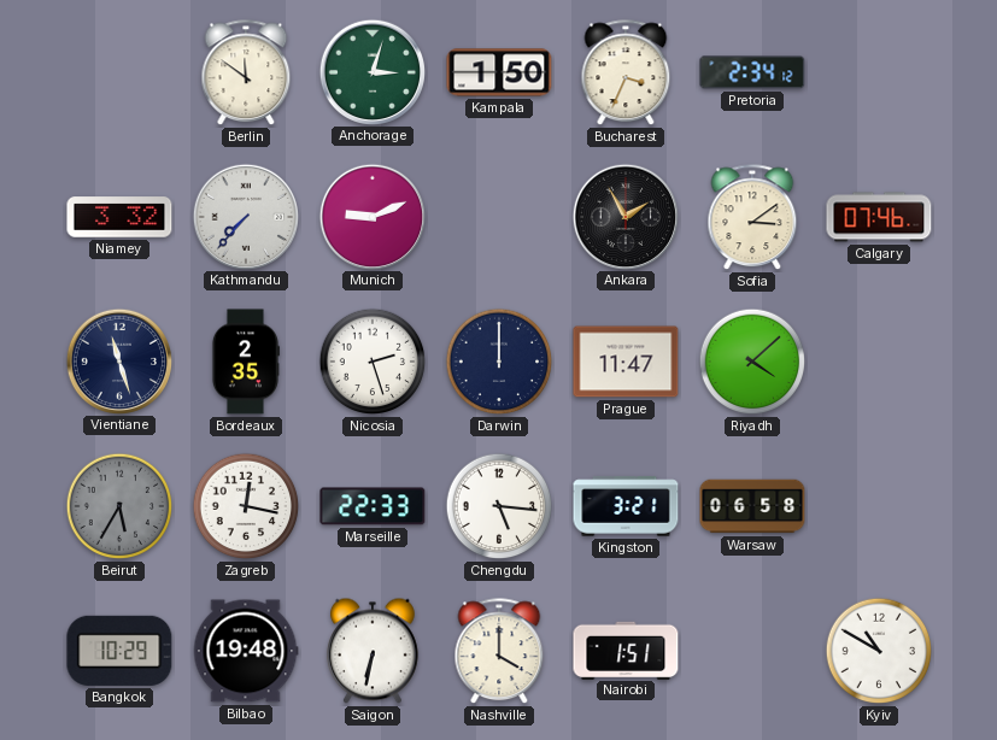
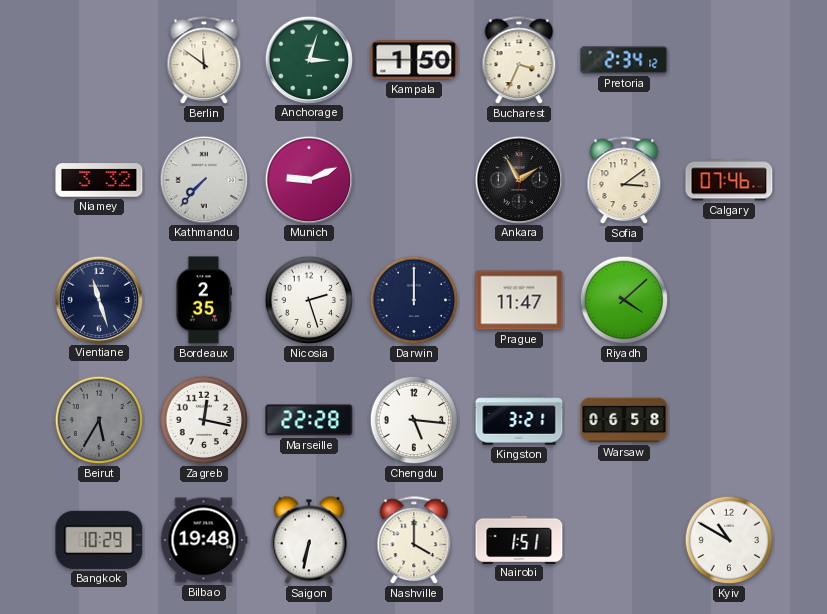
Marseille: 22:33 -> 22:28
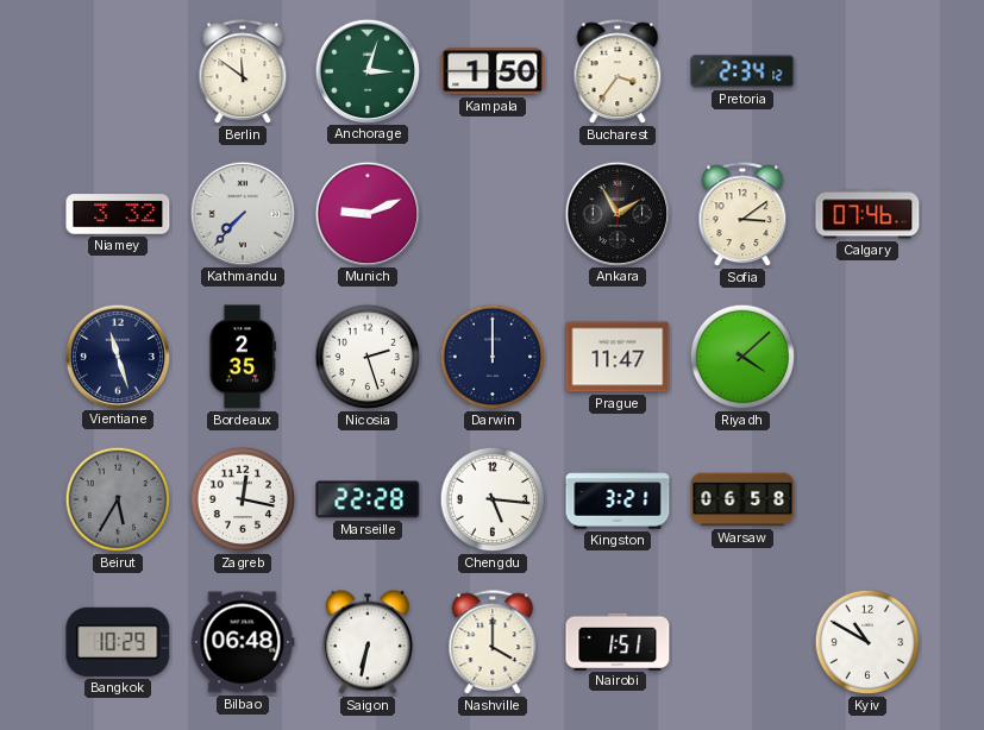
Bucharest: 3:34 -> 3:36
Bilbao: 19:48 -> 06:48
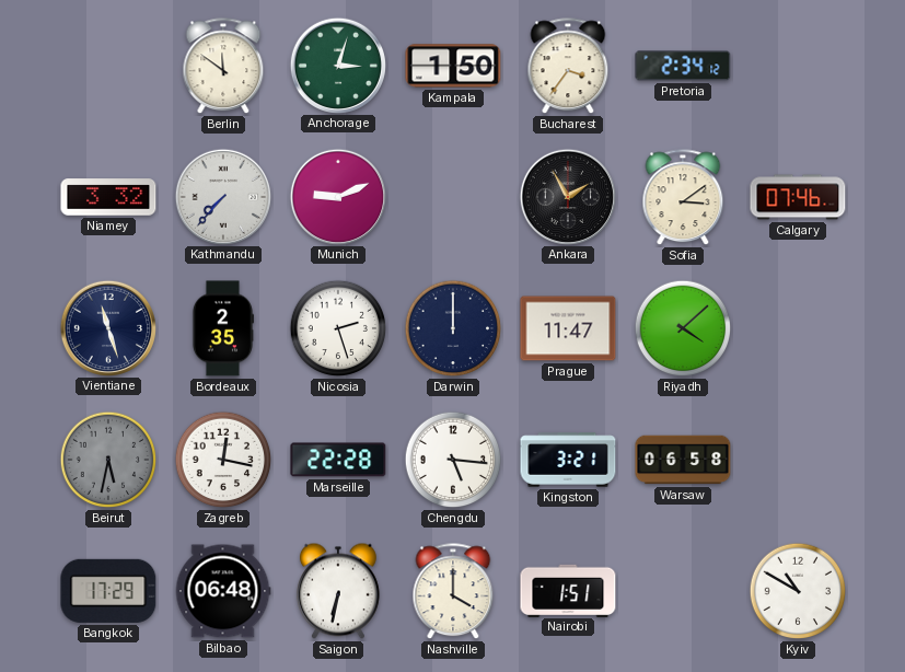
Beirut: 5:35 -> 5:32
Bangkok: 10:29 -> 17:29
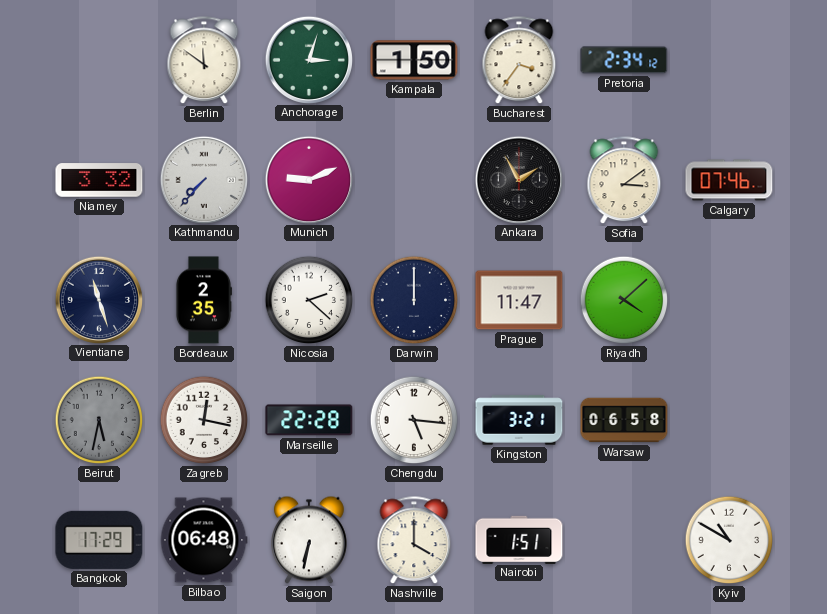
Nicosia: 2:27 -> 2:22
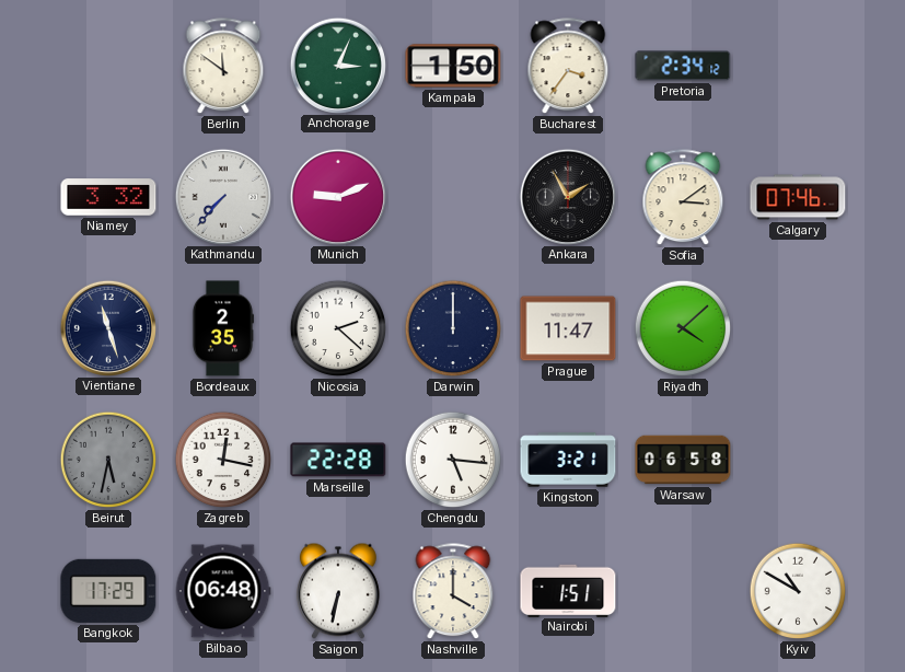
Anchorage: 3:03 -> 3:04
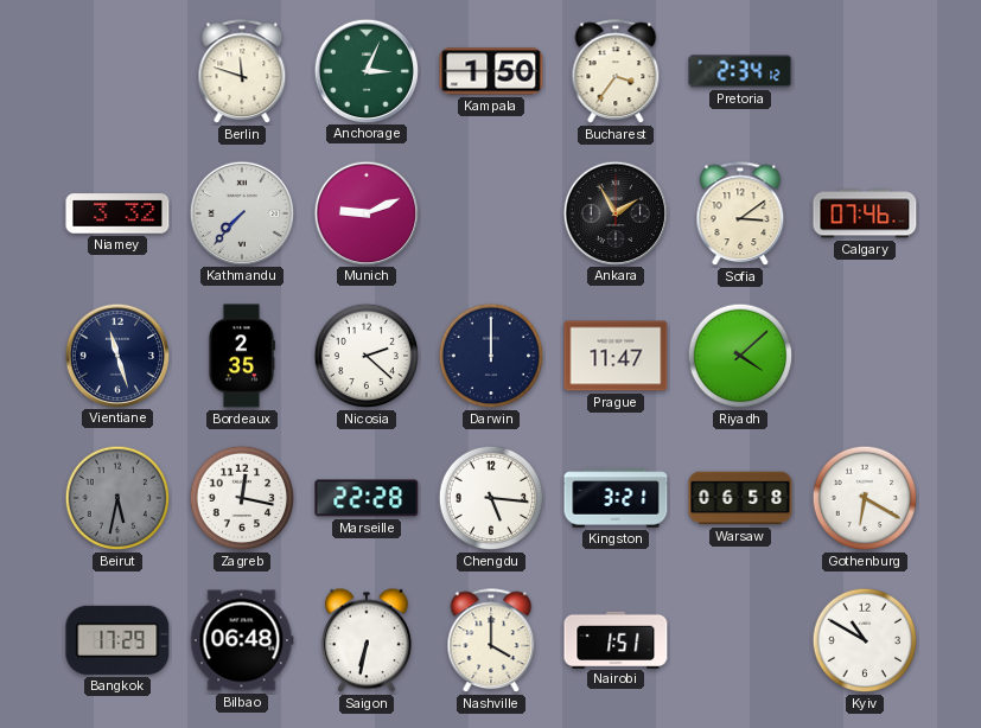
Berlin: 11:51 -> 11:48
Gothenburg: none -> 6:20
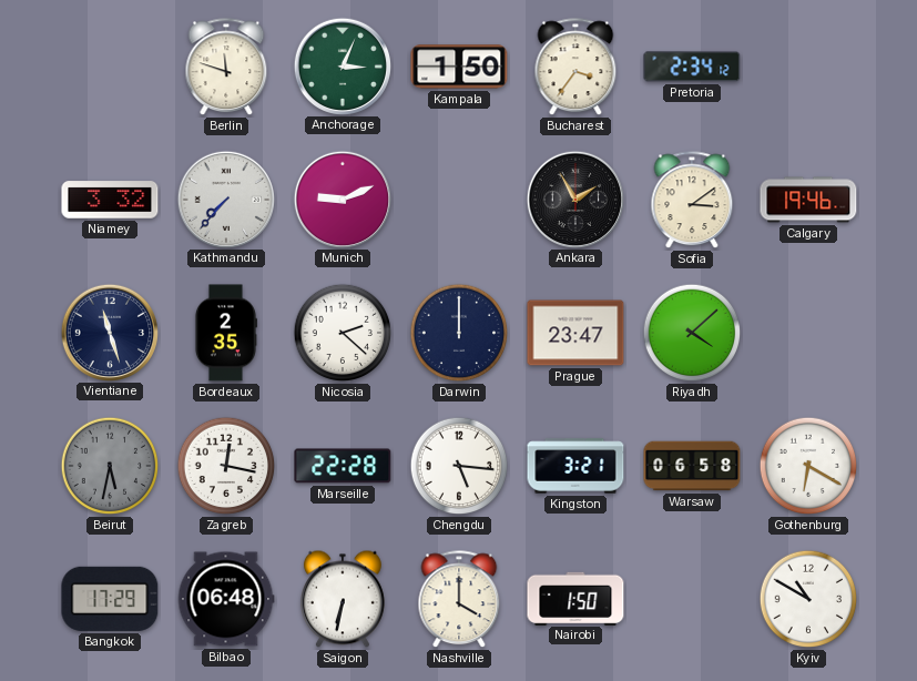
Calgary: 07:46 -> 19:46
Prague: 11:47 -> 23:47
Nairobi: 1:51 -> 1:50
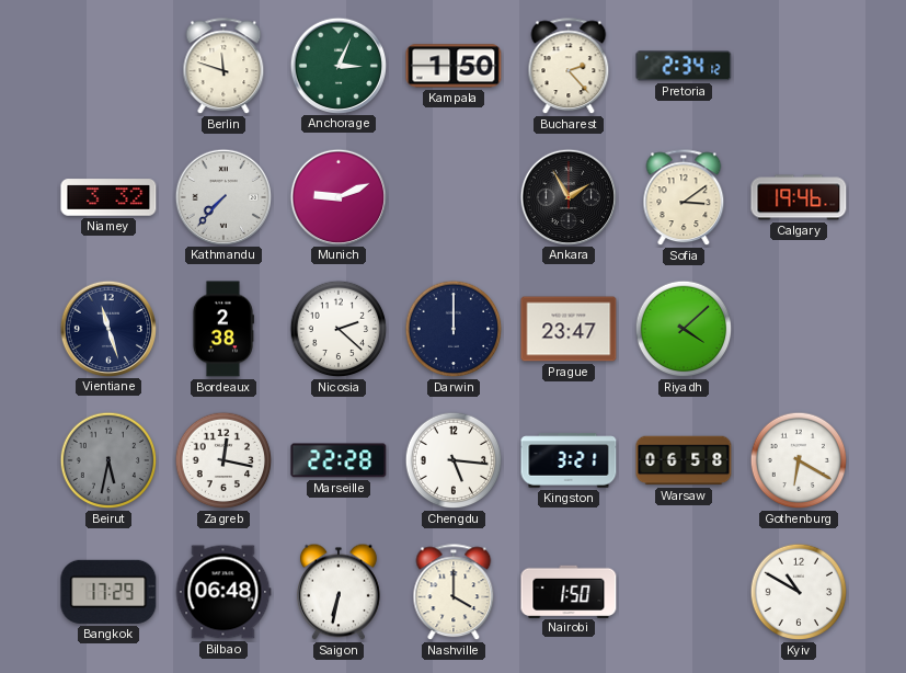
Bucharest: 3:36 -> 2:23
Bordeaux: 2:35 -> 2:38
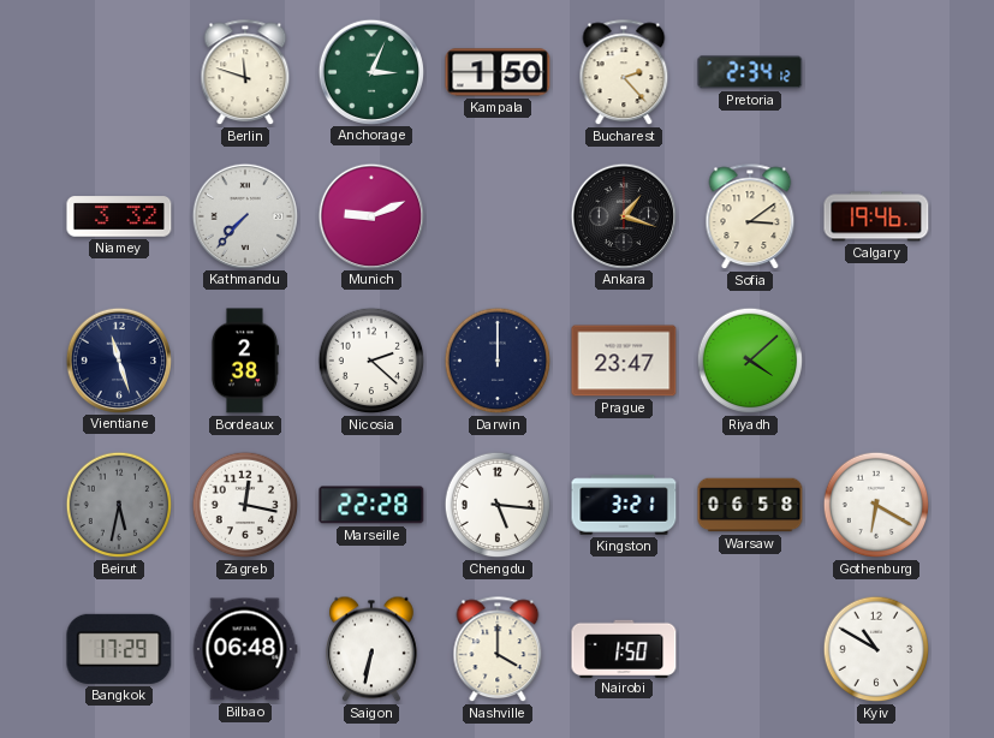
Ankara: 1:55 -> 1:18
